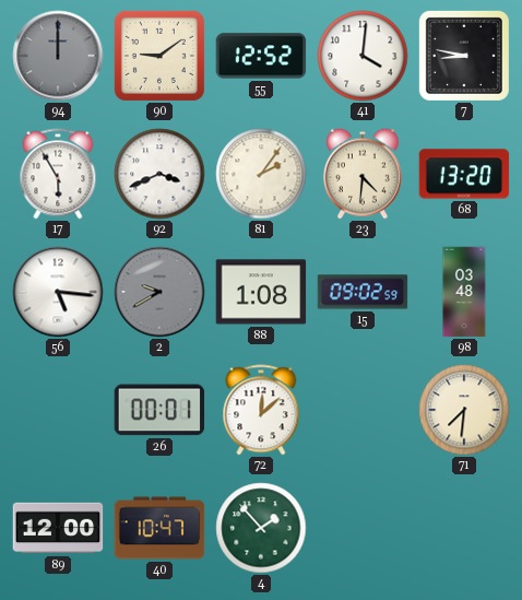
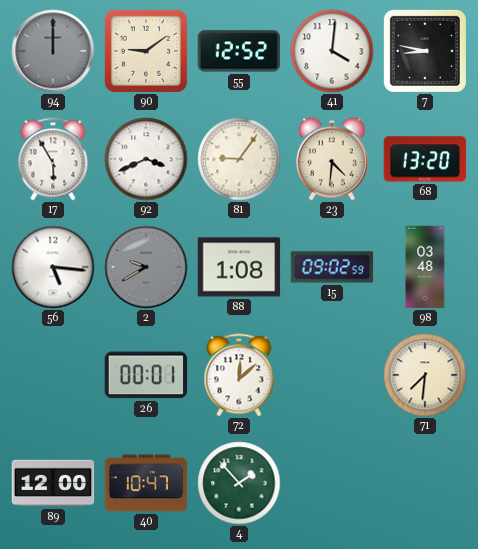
81: 2:06 -> 9:06
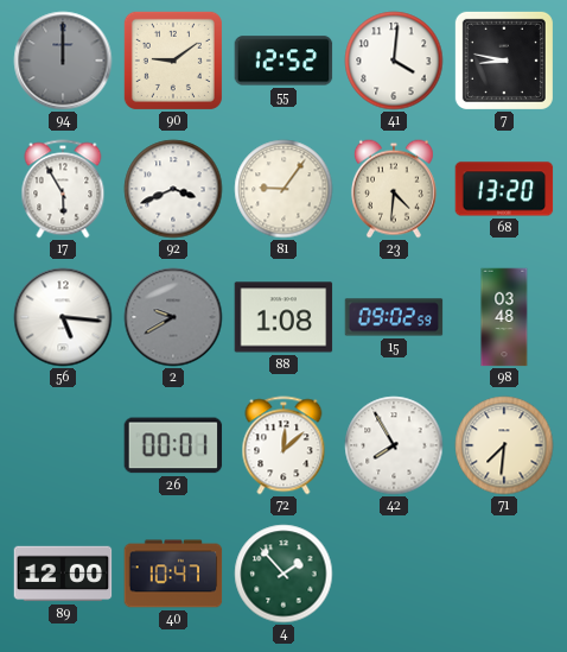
42: none -> 7:55
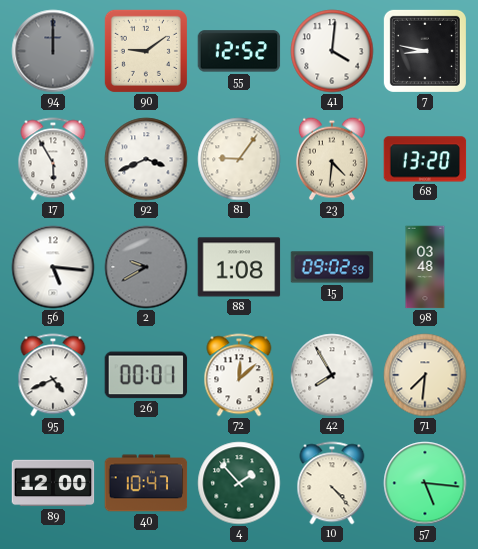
95: none -> 4:41
10: none -> 4:23
57: none -> 5:16
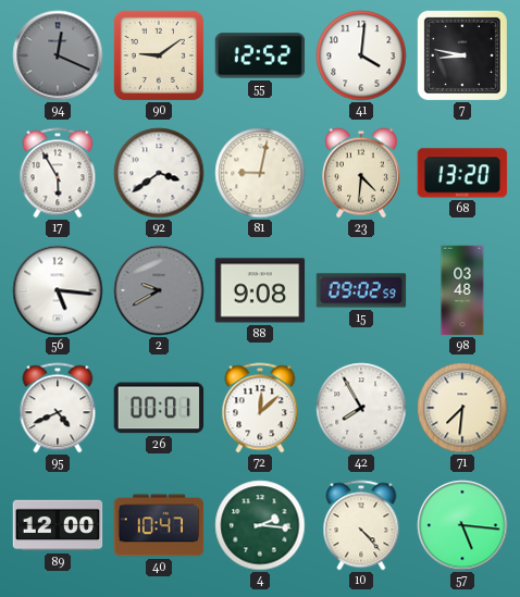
94: 12:00 -> 12:19
92: 3:41 -> 3:39
81: 9:06 -> 9:02
88: 1:08 -> 9:08
4: 1:53 -> 2:16
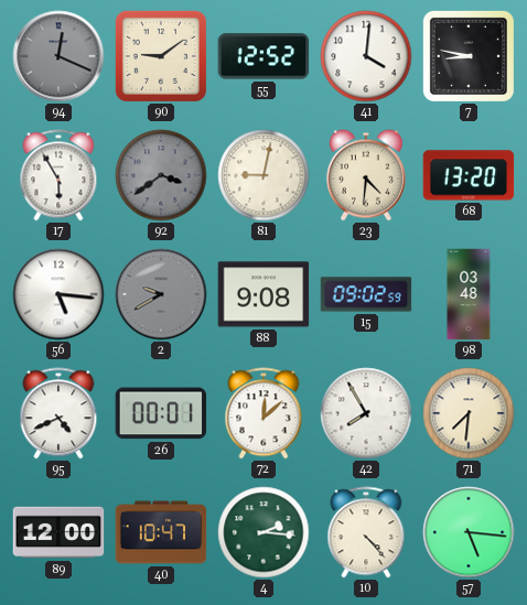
92 dial: white -> grey
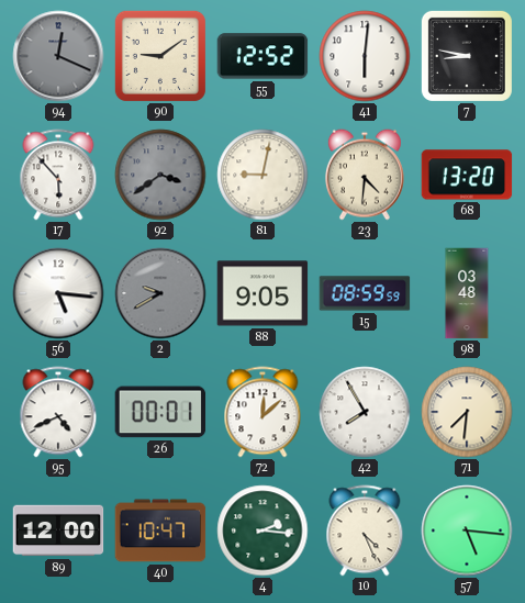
41: 4:01 -> 6:01
17: 5:55 -> 5:53
88: 9:08 -> 9:05
15: 09:02 -> 08:59
10: 4:23 -> 4:26
